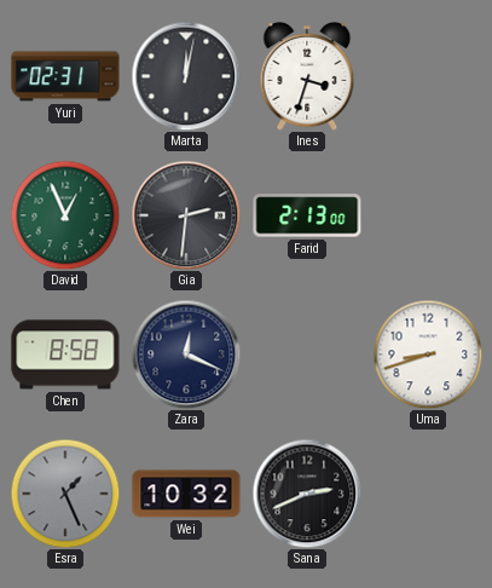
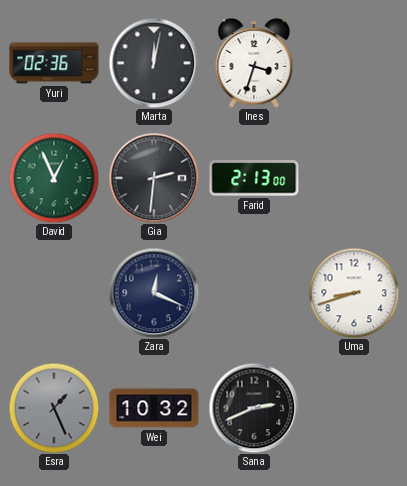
Yuri: 02:31 -> 02:36
Chen: 8:58 -> none
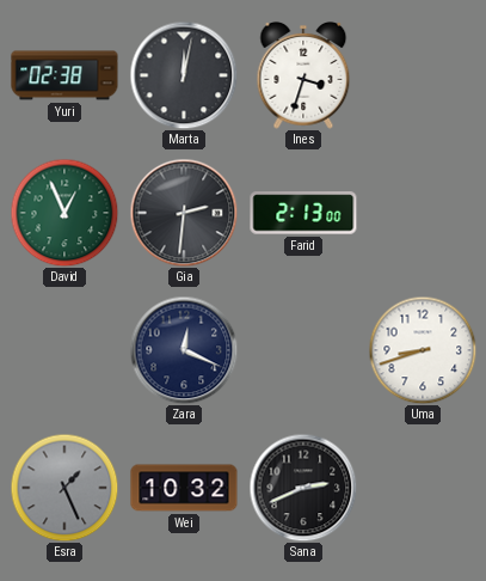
Yuri: 02:36 -> 02:38
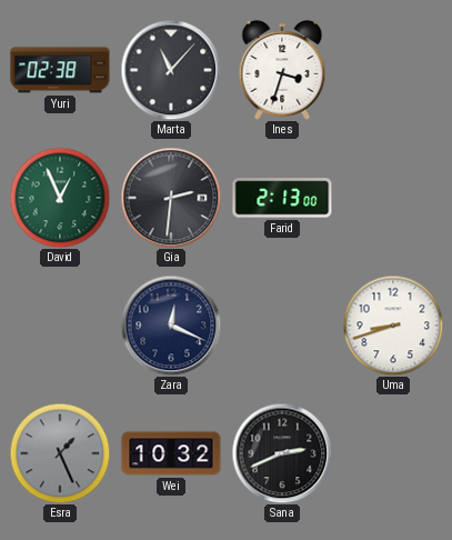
Marta: 12:02 -> 11:07
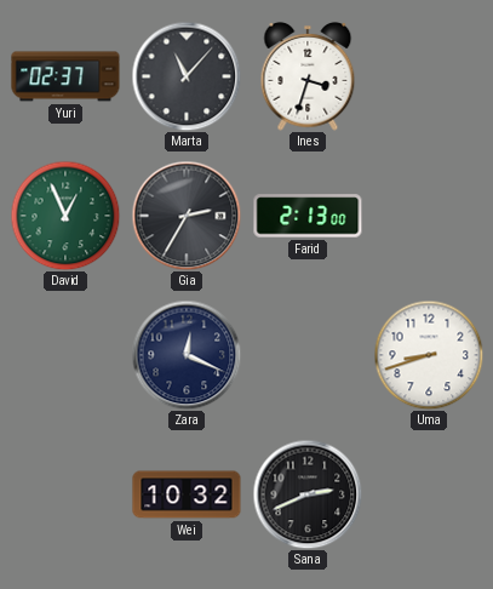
Yuri: 02:38 -> 02:37
Gia: 2:31 -> 2:35
Esra: 1:26 -> none
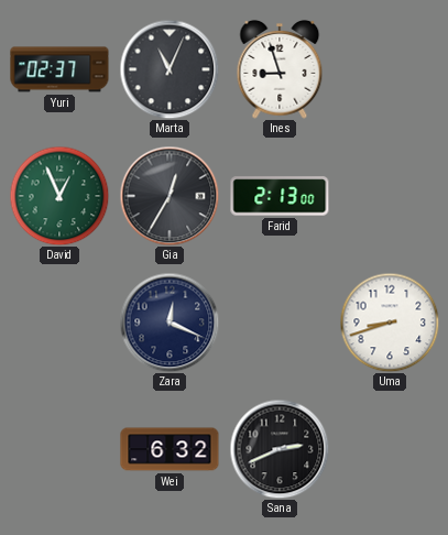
Marta: 11:07 -> 11:04
Ines: 3:33 -> 8:57
Gia: 2:35 -> 12:35
Wei: 10:32 -> 6:32
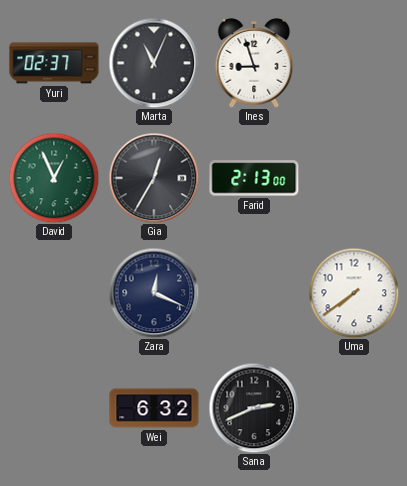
Uma: 8:42 -> 7:39
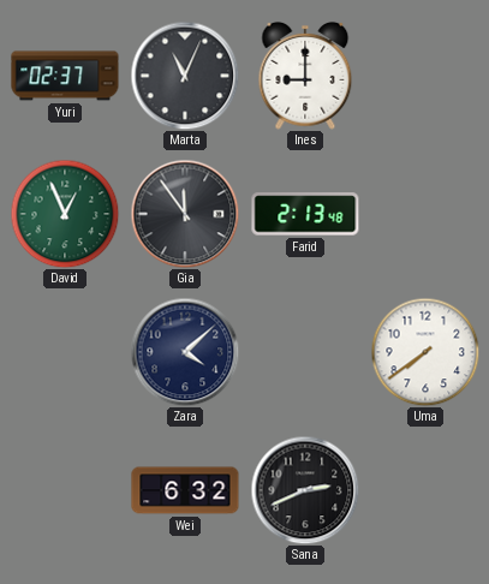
Ines: 8:57 -> 9:00
Gia: 12:35 -> 11:54
Farid: 2:13:00 -> 2:13:48
Zara: 12:19 -> 4:08
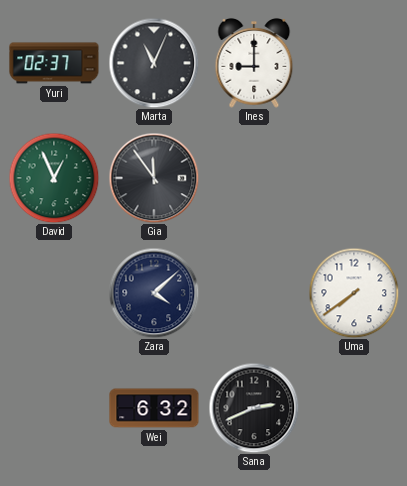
Farid: 2:13 -> none
